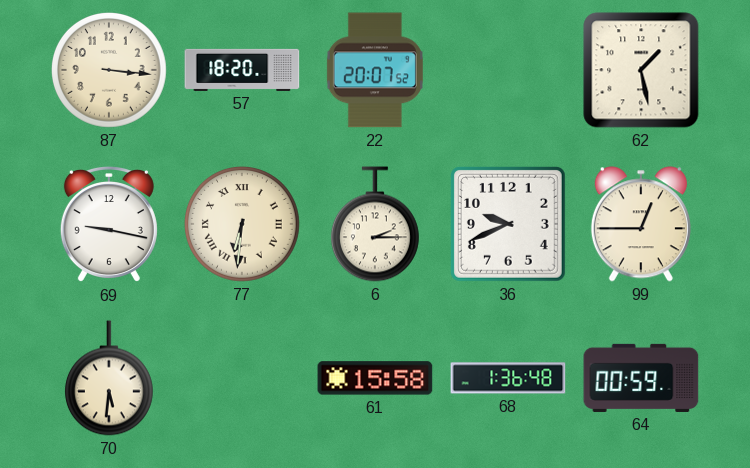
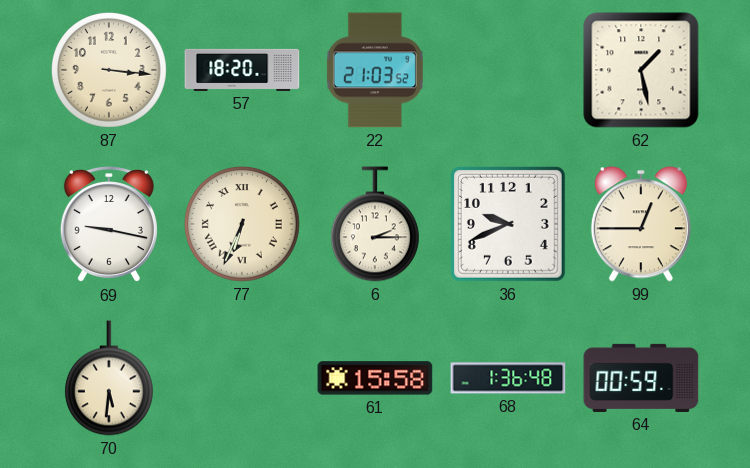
22: 20:07 -> 21:03
77: 6:31 -> 6:34
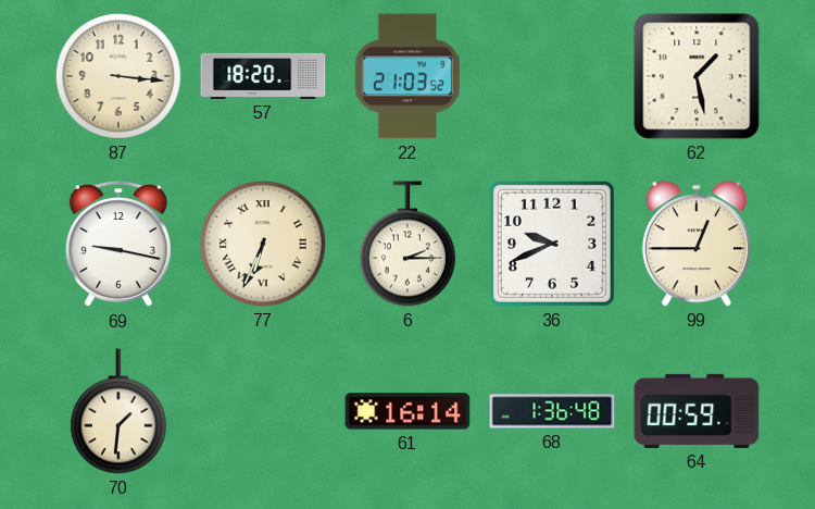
70: 5:31 -> 1:31
61: 15:58 -> 16:14
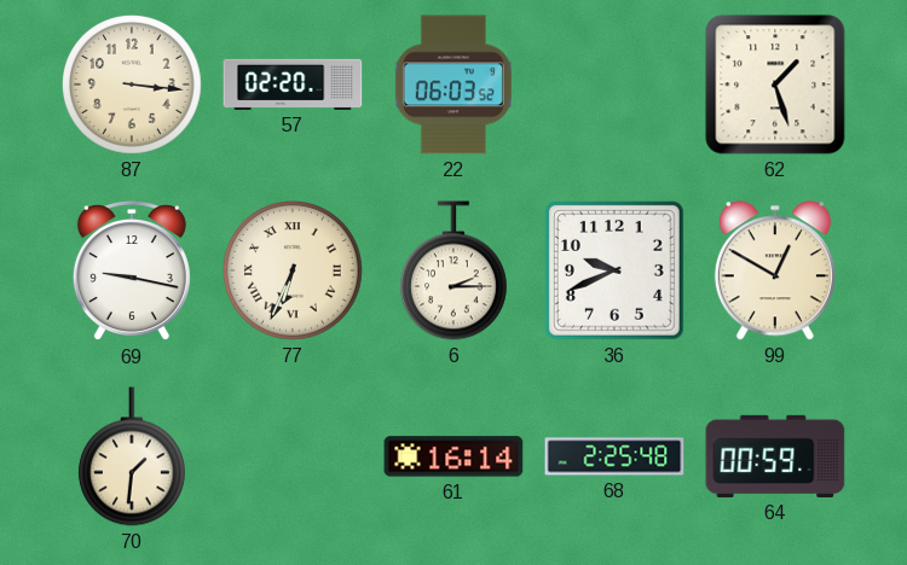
57: 18:20 -> 02:20
22: 21:03 -> 06:03
62: 1:28 -> 1:27
99: 12:45 -> 12:50
68: 1:36 -> 2:25
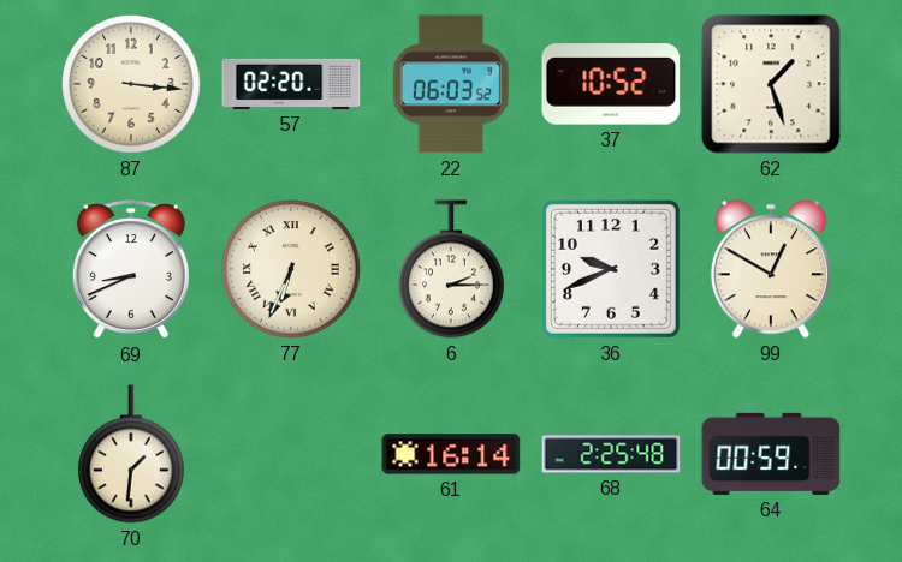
37: none -> 10:52
69: 9:17 -> 8:41
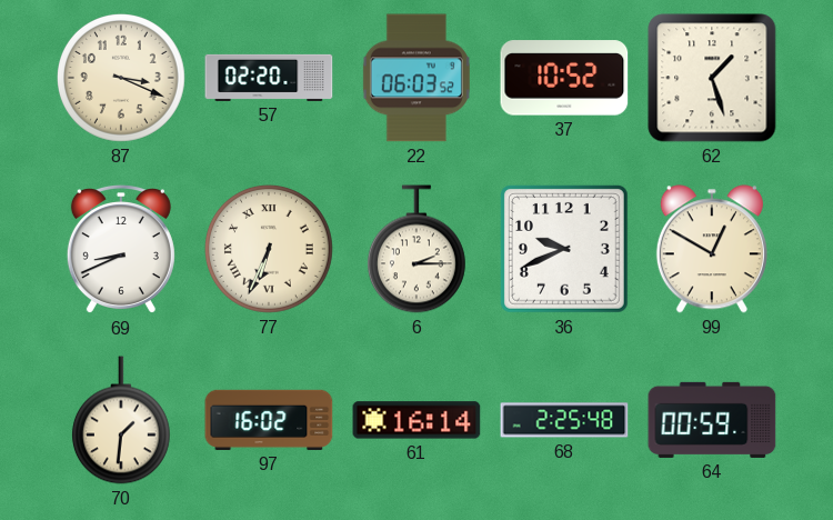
87: 3:16 -> 3:19
97: none -> 16:02
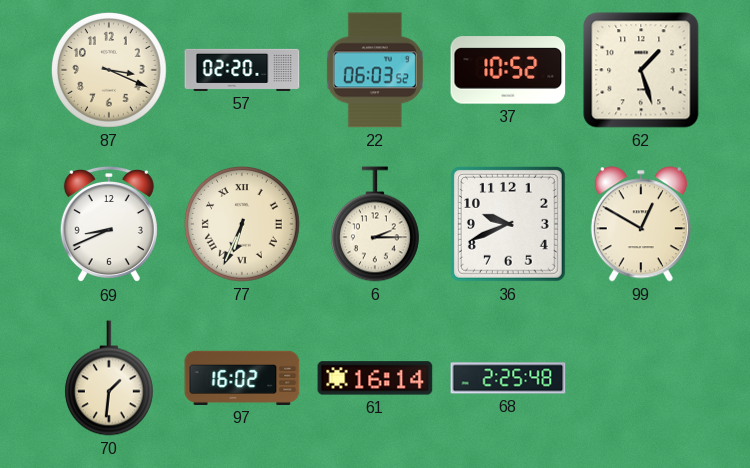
64: 00:59 -> none
